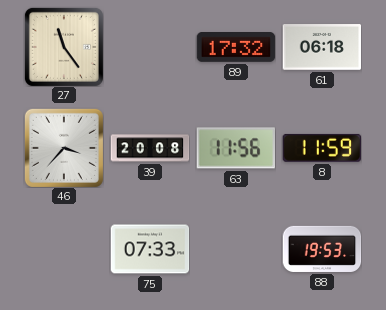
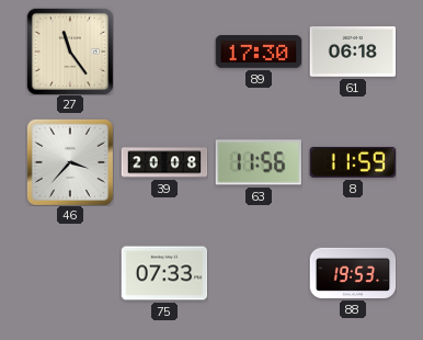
89: 17:32 -> 17:30
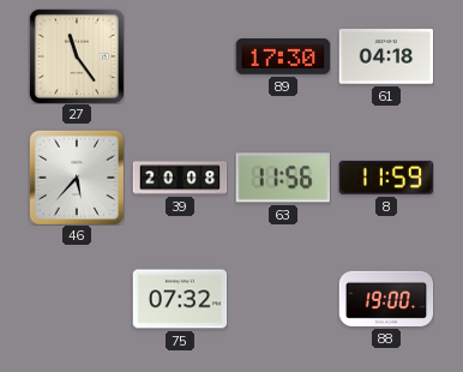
61: 06:18 -> 04:18
46: 3:37 -> 5:37
75: 07:33 -> 07:32
88: 19:53 -> 19:00
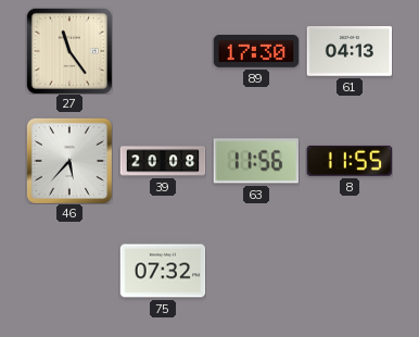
61: 04:18 -> 04:13
8: 11:59 -> 11:55
88: 19:00 -> none
